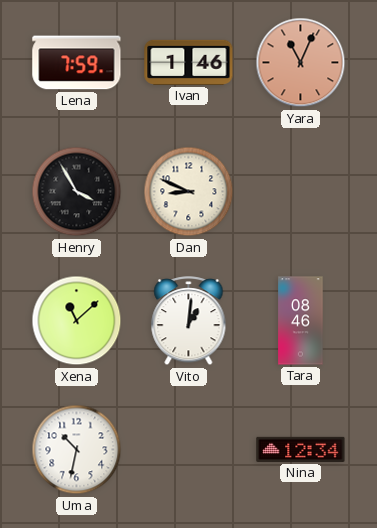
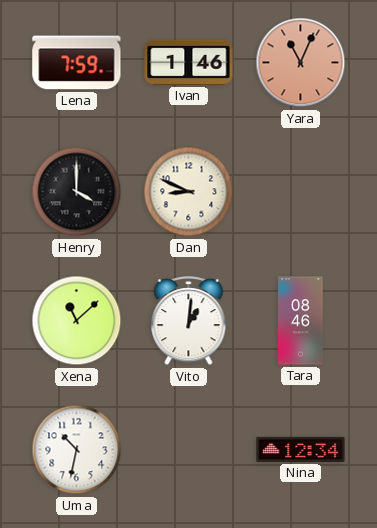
Henry: 3:55 -> 4:00
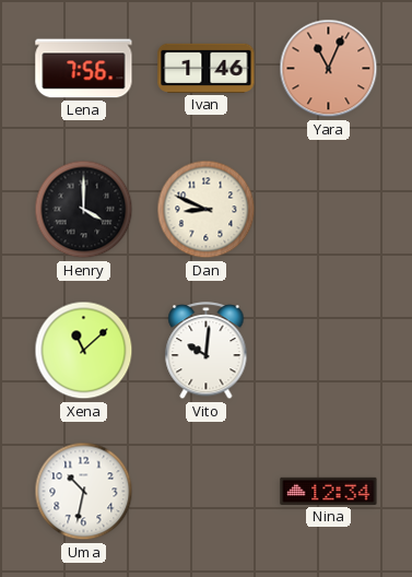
Lena: 7:59 -> 7:56
Vito: 1:01 -> 10:01
Tara: 08:46 -> none
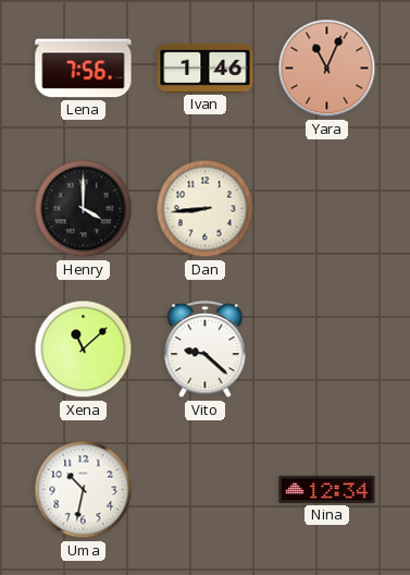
Dan: 8:49 -> 8:44
Vito: 10:01 -> 9:22
